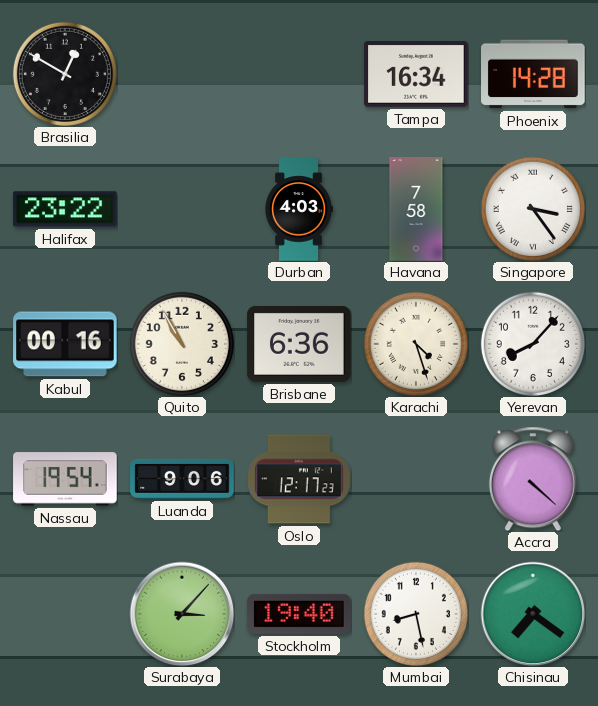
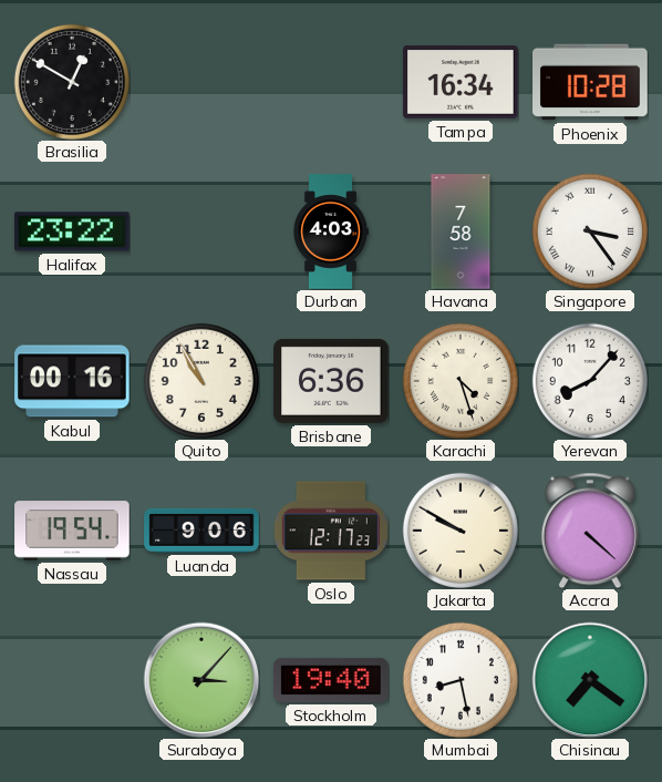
Phoenix: 14:28 -> 10:28
Jakarta: none -> 9:50
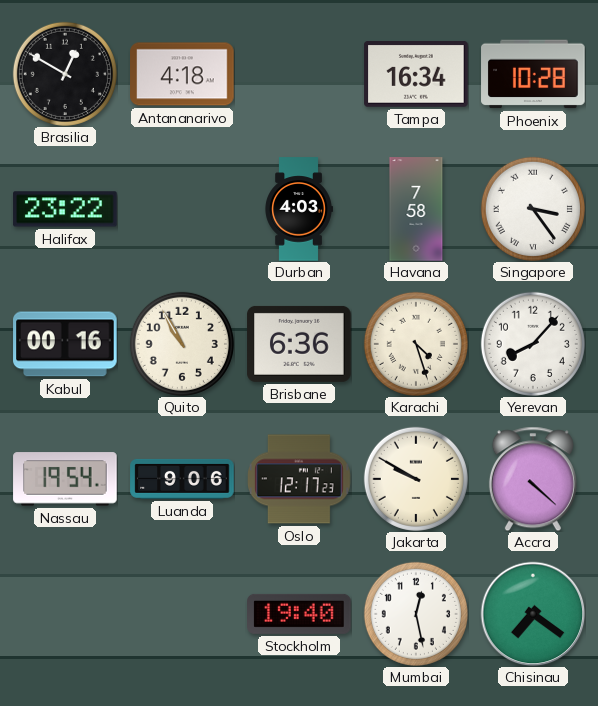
Antananarivo: none -> 4:18
Surabaya: 3:07 -> none
Mumbai: 8:28 -> 12:28
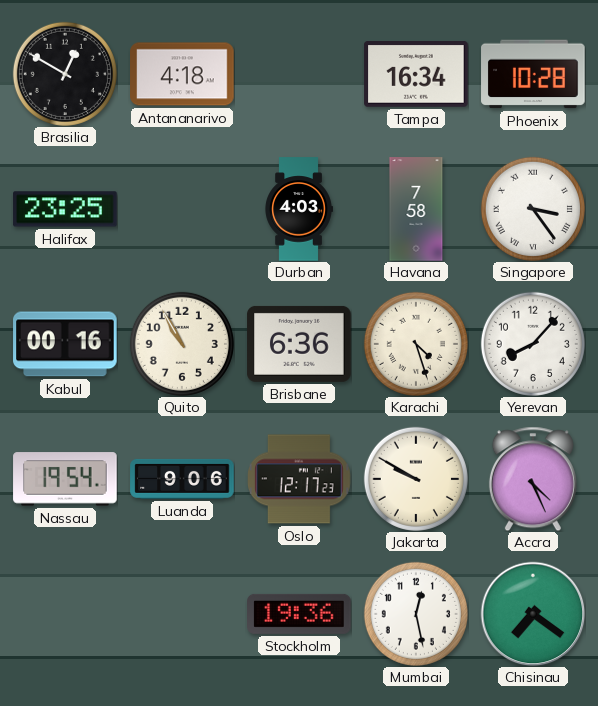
Halifax: 23:22 -> 23:25
Accra: 4:22 -> 4:26
Stockholm: 19:40 -> 19:36
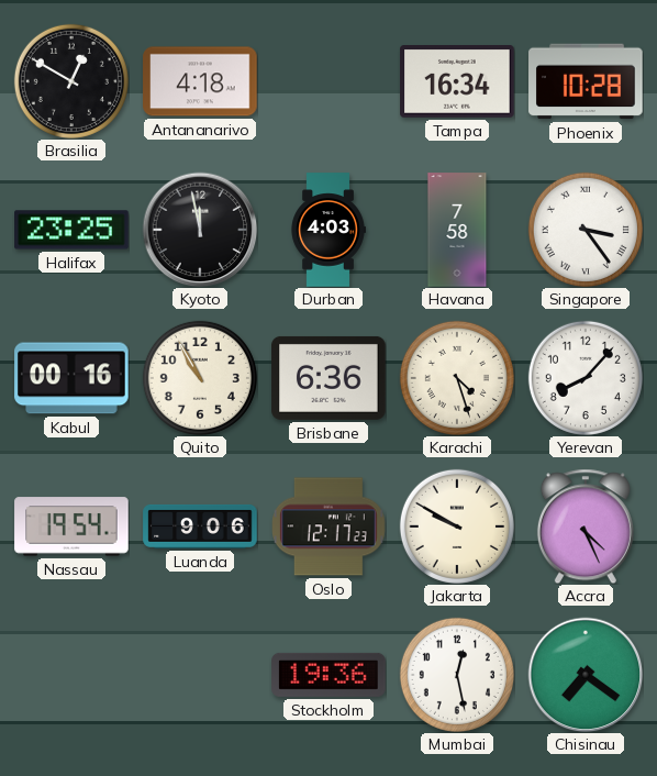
Kyoto: none -> 11:58
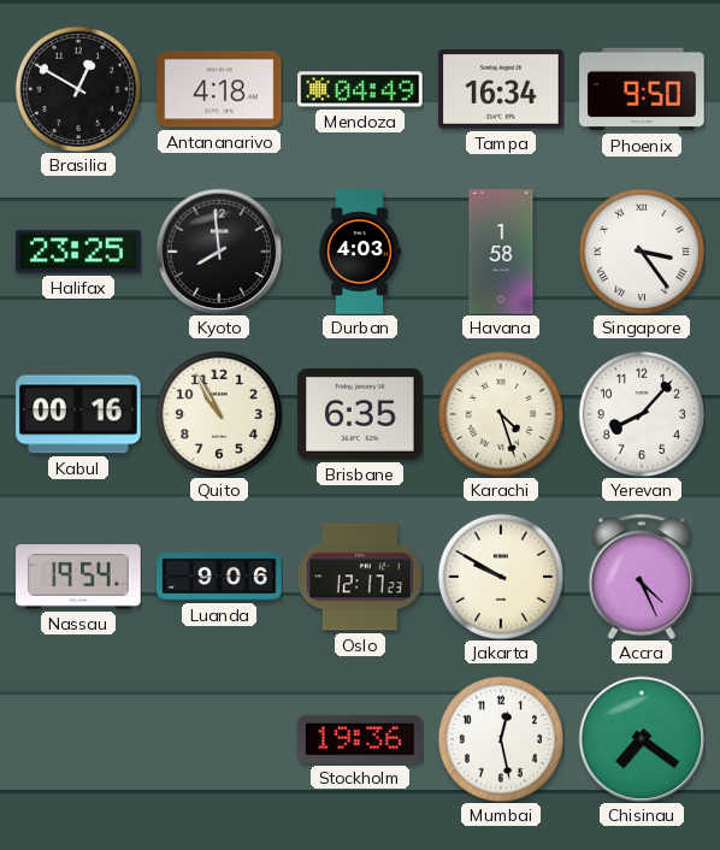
Mendoza: none -> 04:49
Phoenix: 10:28 -> 9:50
Kyoto: 11:58 -> 7:59
Havana: 7:58 -> 1:58
Brisbane: 6:36 -> 6:35
